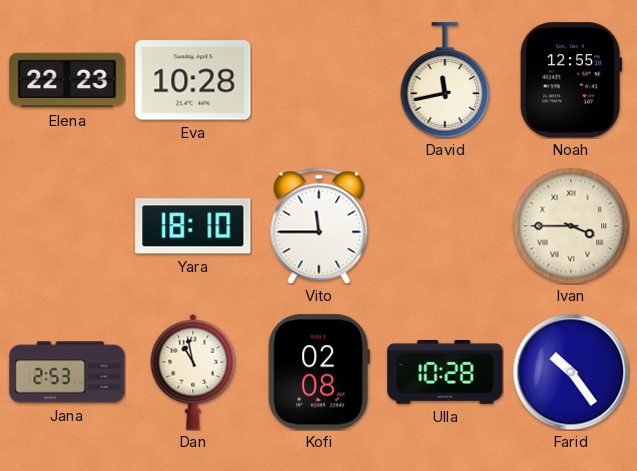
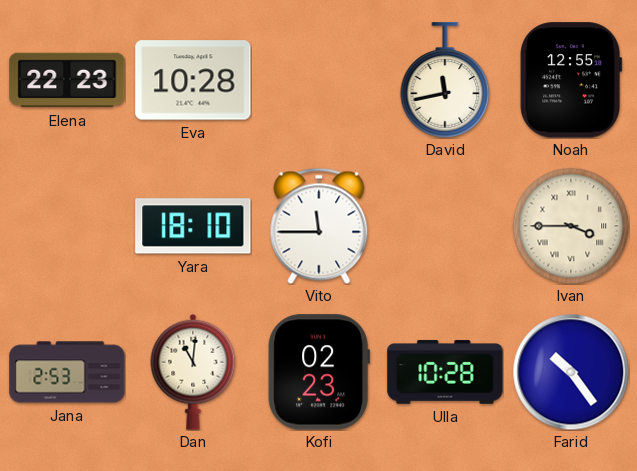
Dan: 10:58 -> 11:01
Kofi: 02:08 -> 02:23
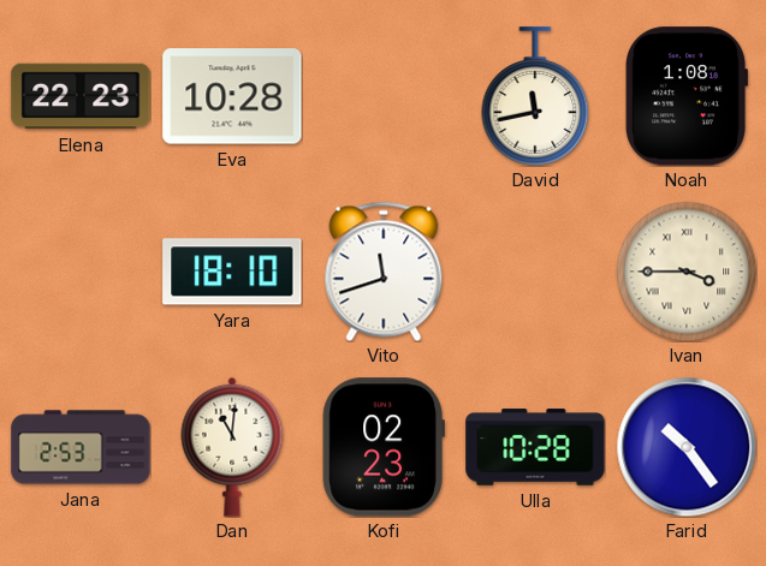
Noah: 12:55 -> 1:08
Vito: 11:45 -> 11:42
